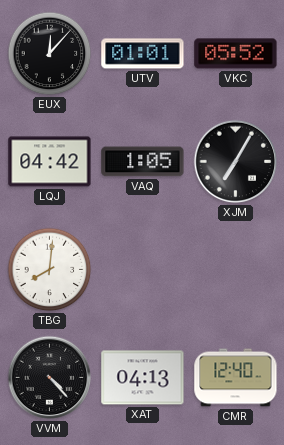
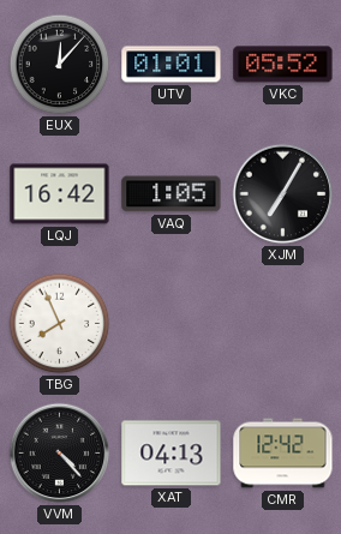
LQJ: 04:42 -> 16:42
TBG: 8:01 -> 7:56
CMR: 12:40 -> 12:42
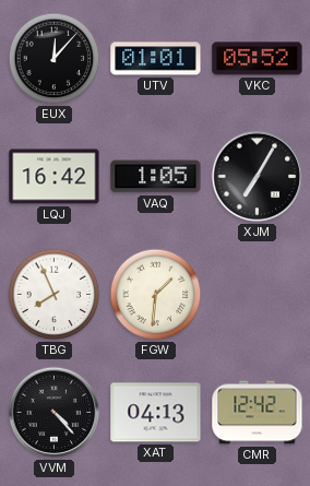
FGW: none -> 1:31
